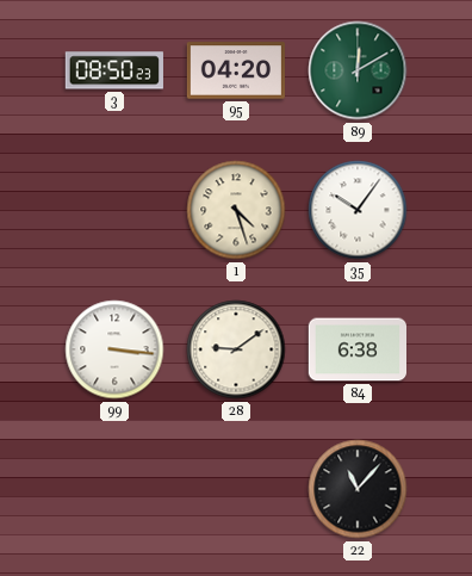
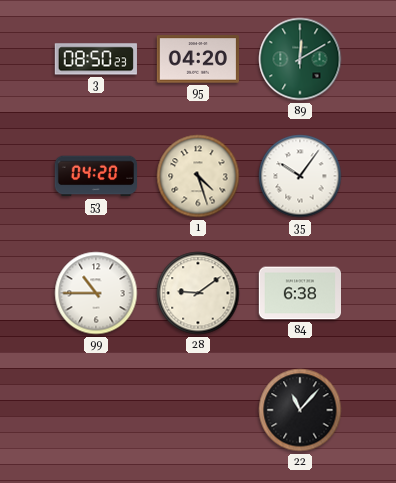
53: none -> 04:20
99: 3:16 -> 10:45
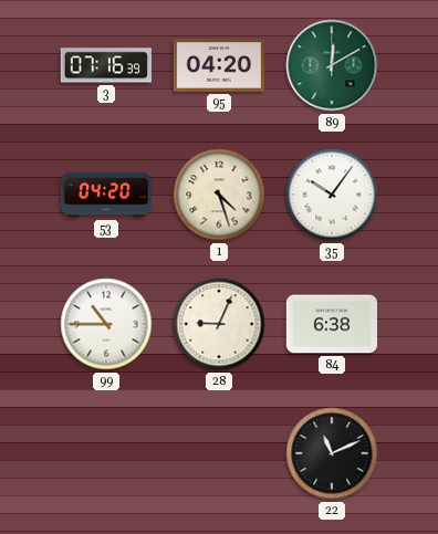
3: 08:50 -> 07:16
28: 9:09 -> 9:04
22: 11:07 -> 11:11
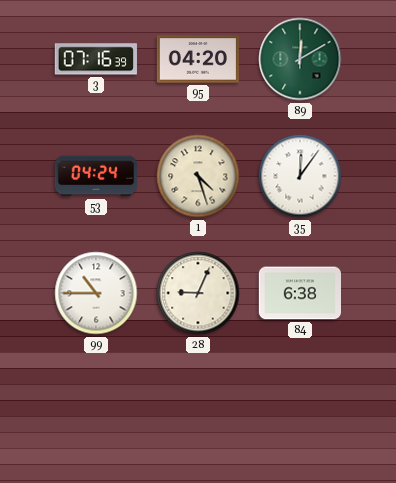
53: 04:20 -> 04:24
35: 10:06 -> 12:06
22: 11:11 -> none
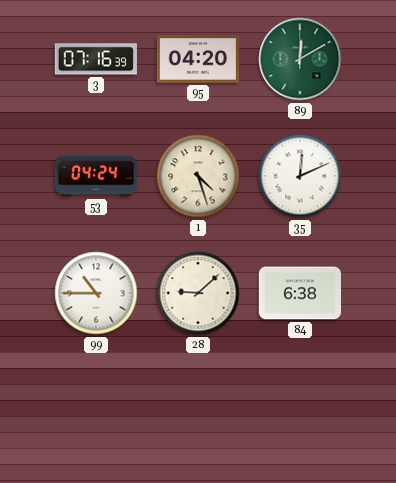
35: 12:06 -> 12:11
28: 9:04 -> 9:08
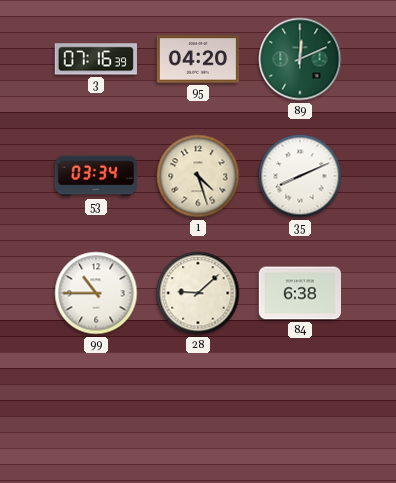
89: 12:10 -> 12:11
53: 04:24 -> 03:34
35: 12:11 -> 8:11
